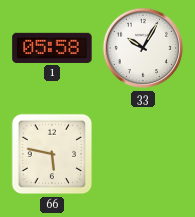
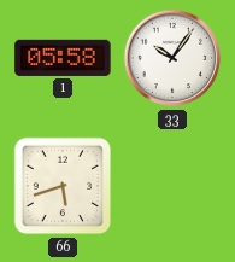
33: 10:05 -> 10:06
66: 5:47 -> 5:42
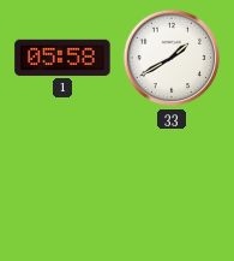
33: 10:06 -> 1:40
66: 5:42 -> none
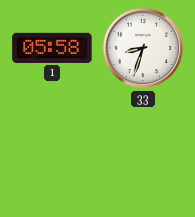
33: 1:40 -> 8:33
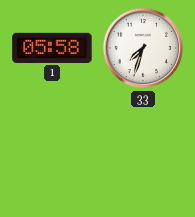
33: 8:33 -> 7:33
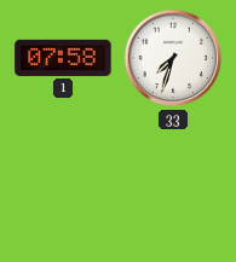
1: 05:58 -> 07:58
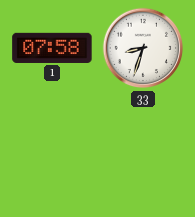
33: 7:33 -> 8:33
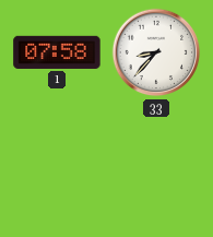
33: 8:33 -> 8:37
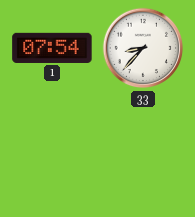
1: 07:58 -> 07:54
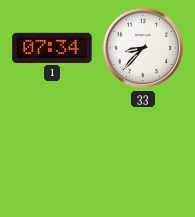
1: 07:54 -> 07:34
